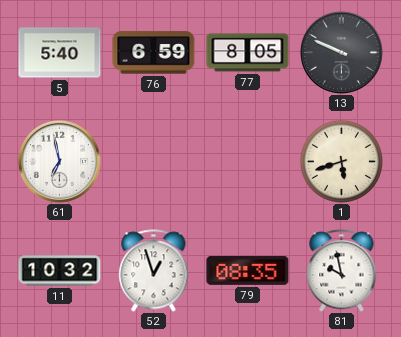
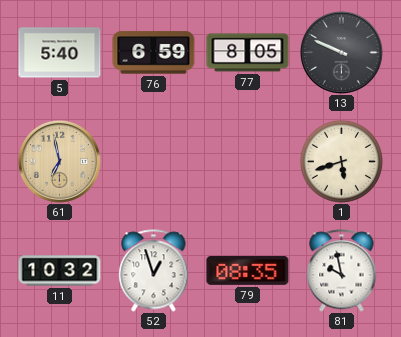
61 dial: white -> champagne
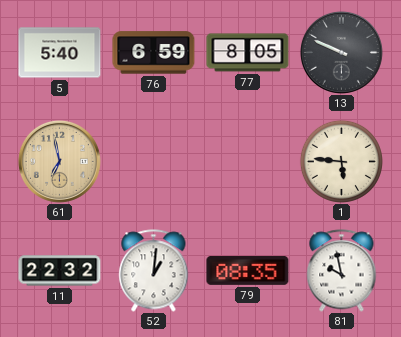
1: 5:42 -> 5:46
11: 10:32 -> 22:32
52: 12:57 -> 1:01
